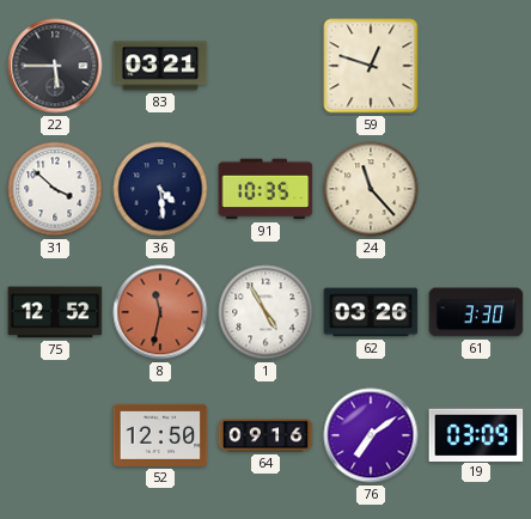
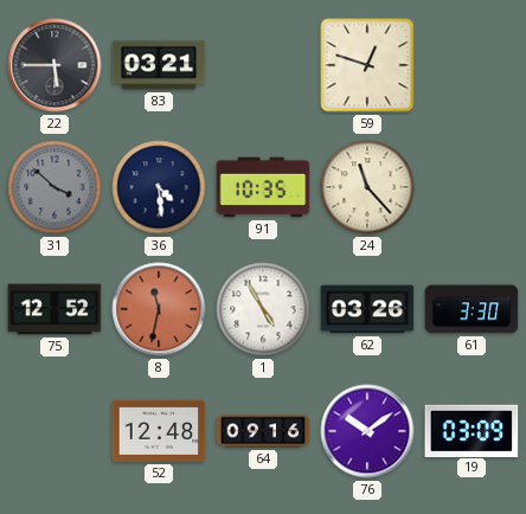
31 dial: white -> grey
52: 12:50 -> 12:48
76: 7:09 -> 10:09
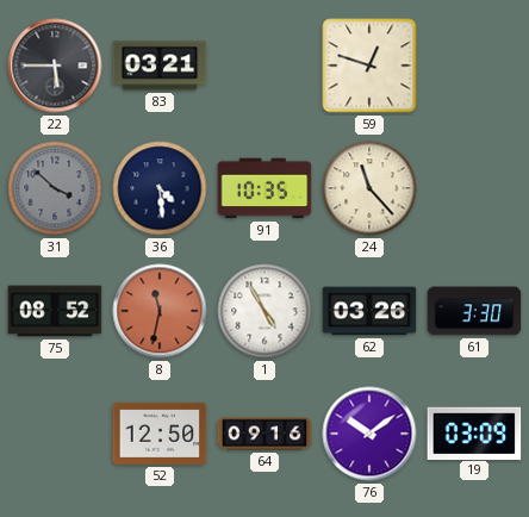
75: 12:52 -> 08:52
52: 12:48 -> 12:50
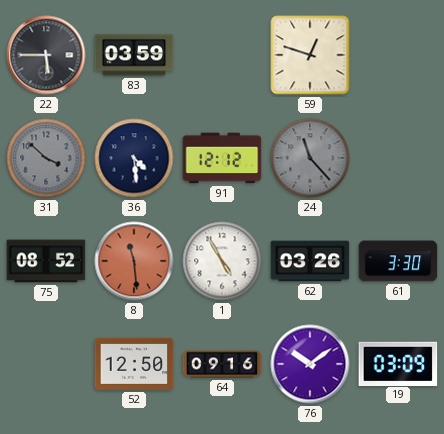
83: 03:21 -> 03:59
91: 10:35 -> 12:12
24 dial: cream -> grey
8: 11:32 -> 11:29
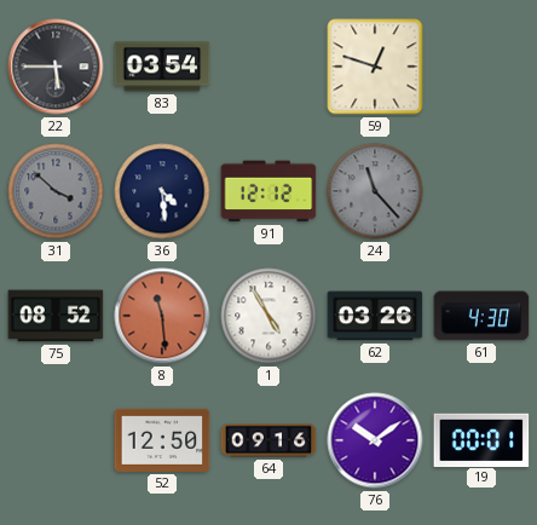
83: 03:59 -> 03:54
61: 3:30 -> 4:30
19: 03:09 -> 00:01
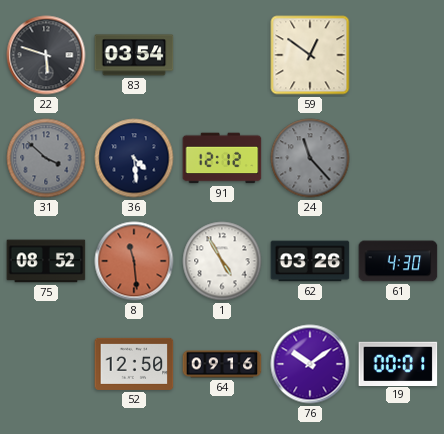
22: 5:45 -> 5:48
59: 12:48 -> 12:51
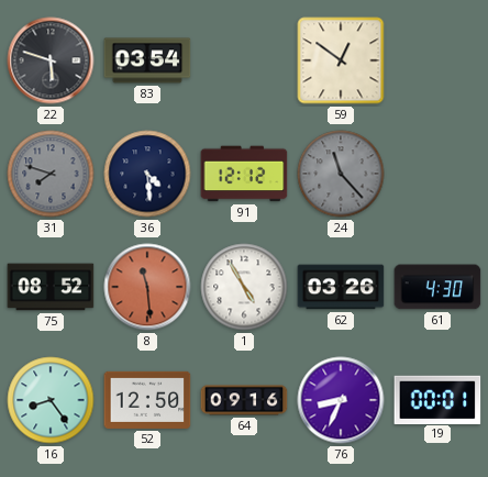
31: 3:52 -> 7:48
16: none -> 8:24
76: 10:09 -> 8:34
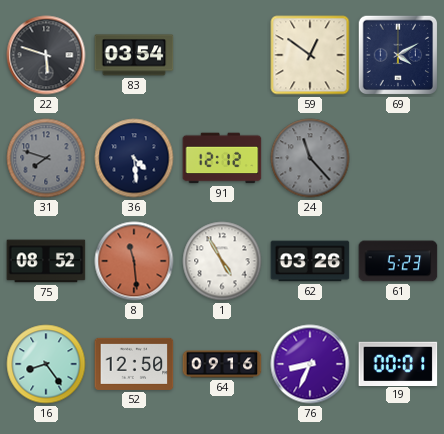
69: none -> 4:10
61: 4:30 -> 5:23
